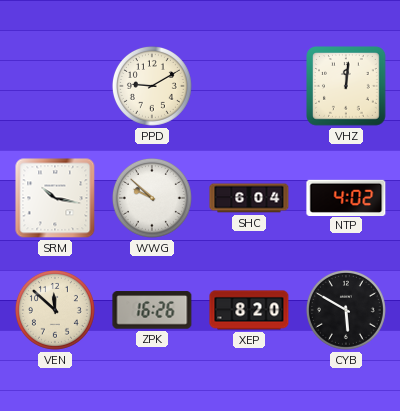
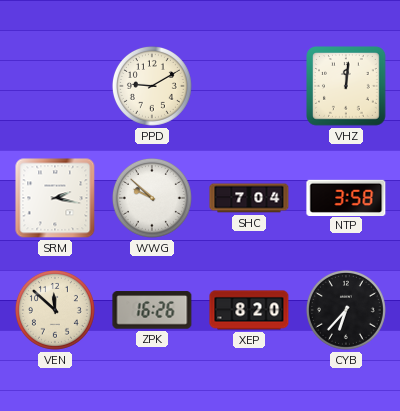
SRM: 10:17 -> 2:17
SHC: 6:04 -> 7:04
NTP: 4:02 -> 3:58
CYB: 5:50 -> 6:37
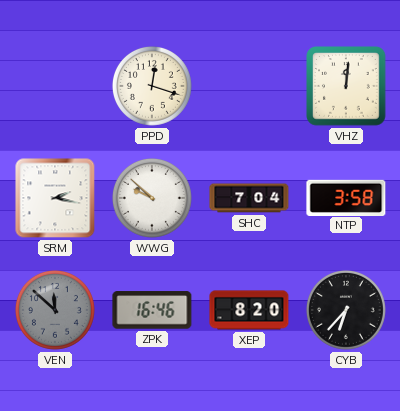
PPD: 9:10 -> 12:18
VEN dial: cream -> grey
ZPK: 16:26 -> 16:46
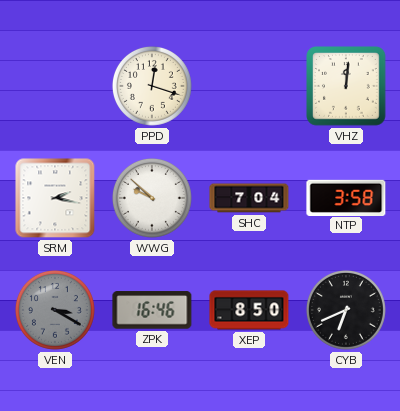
VEN: 11:52 -> 3:20
XEP: 8:20 -> 8:50
CYB: 6:37 -> 6:41
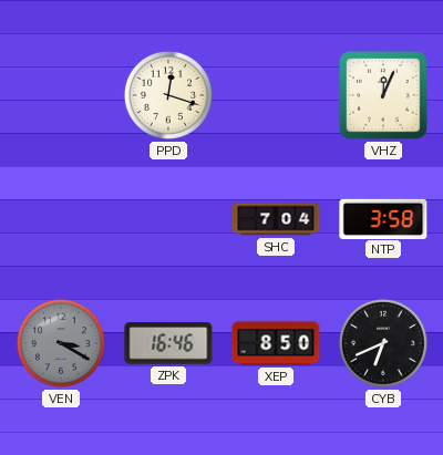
VHZ: 12:01 -> 12:04
SRM: 2:17 -> none
WWG: 9:52 -> none
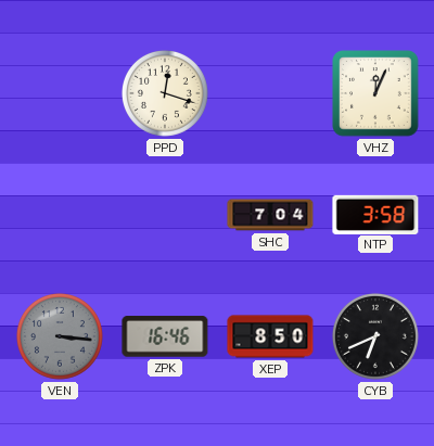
VEN: 3:20 -> 3:16
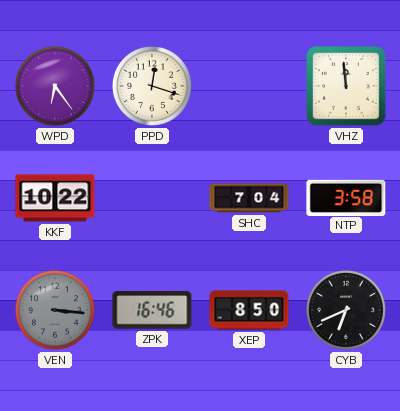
WPD: none -> 6:24
VHZ: 12:04 -> 11:59
KKF: none -> 10:22
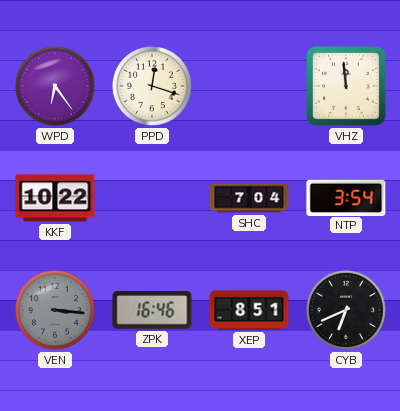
NTP: 3:58 -> 3:54
XEP: 8:50 -> 8:51
